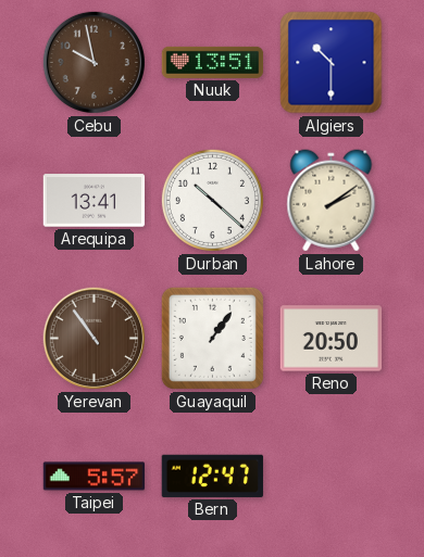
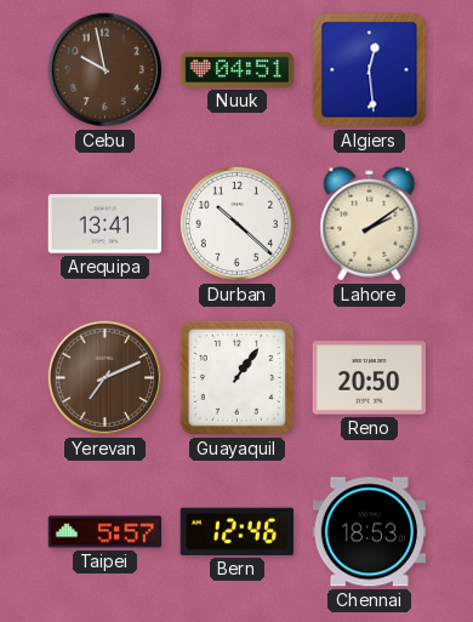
Nuuk: 13:51 -> 04:51
Algiers: 10:30 -> 12:29
Yerevan: 10:54 -> 7:11
Bern: 12:47 -> 12:46
Chennai: none -> 18:53
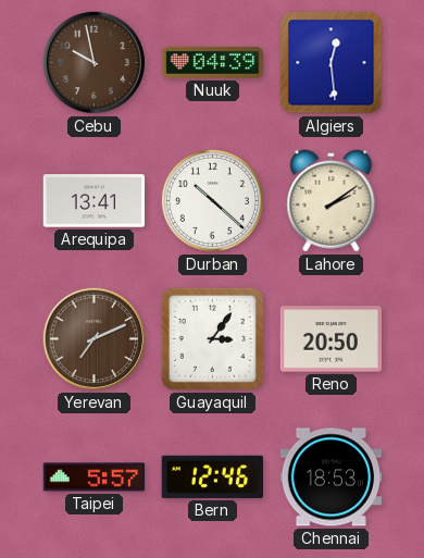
Nuuk: 04:51 -> 04:39
Guayaquil: 1:06 -> 3:06
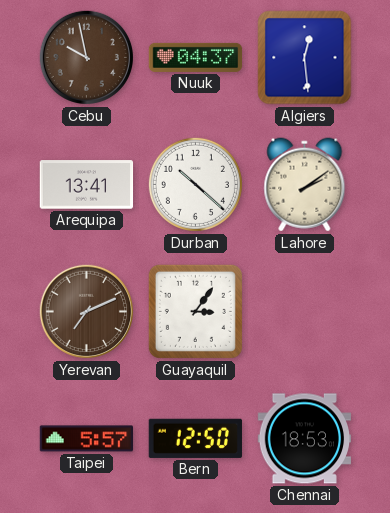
Nuuk: 04:39 -> 04:37
Reno: 20:50 -> none
Bern: 12:46 -> 12:50
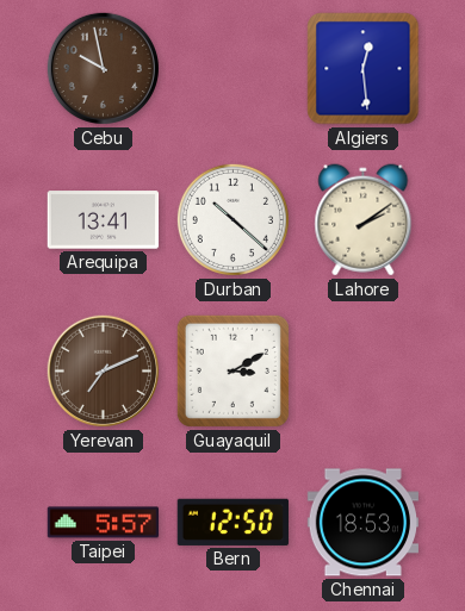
Nuuk: 04:37 -> none
Guayaquil: 3:06 -> 3:10
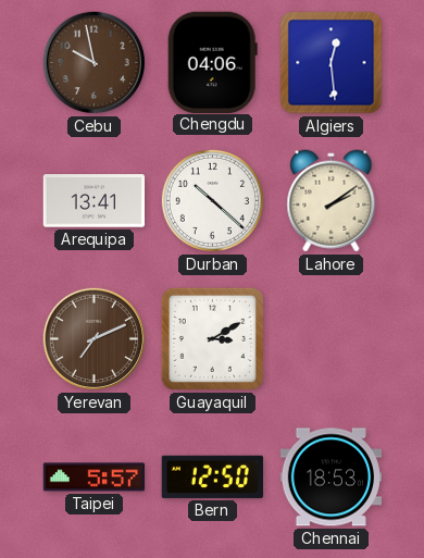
Chengdu: none -> 04:06
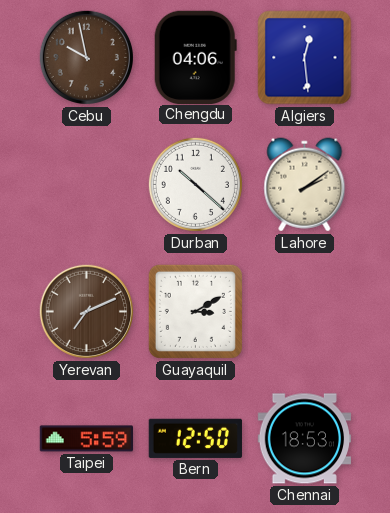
Arequipa: 13:41 -> none
Taipei: 5:57 -> 5:59
